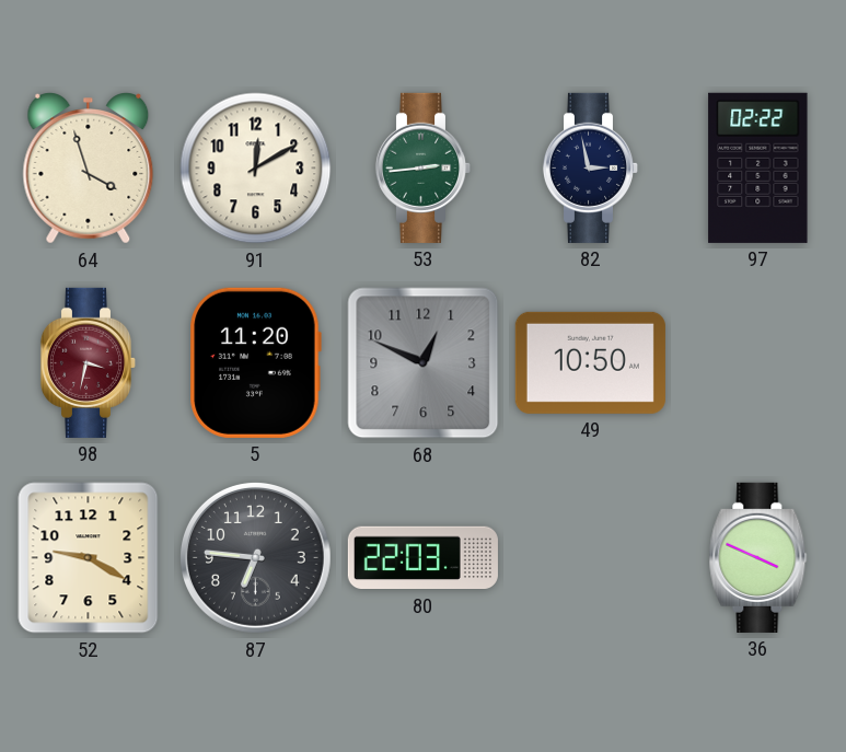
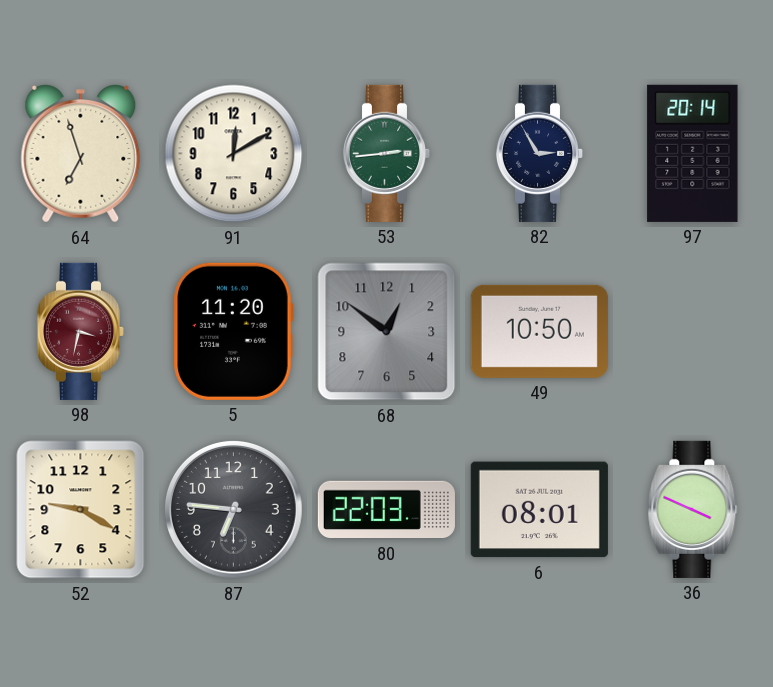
64: 3:57 -> 6:57
82: 2:58 -> 2:55
97: 02:22 -> 20:14
68: 12:49 -> 12:51
6: none -> 08:01
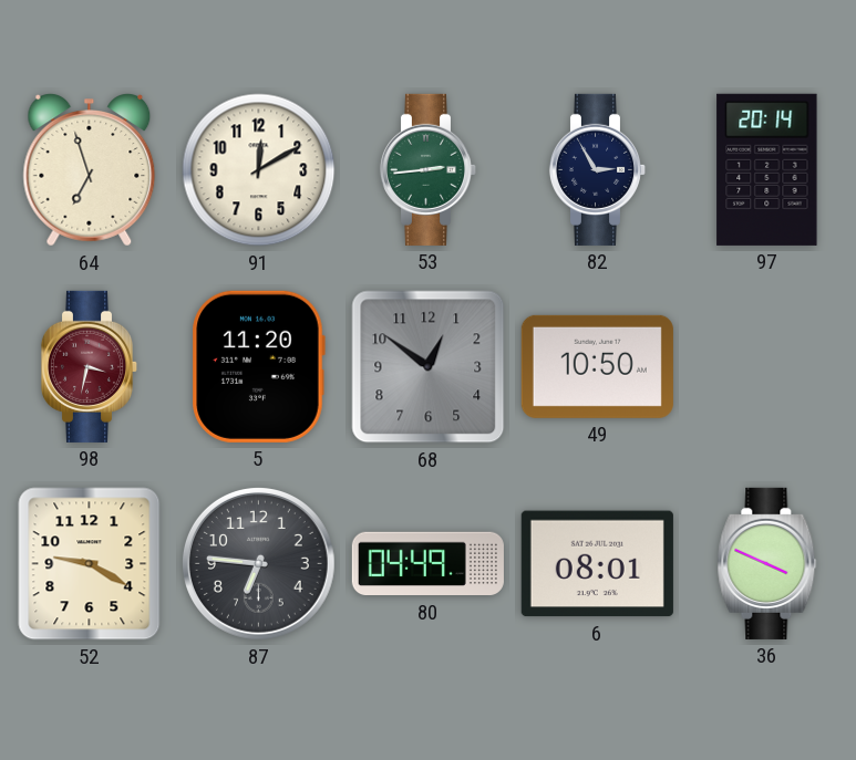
80: 22:03 -> 04:49
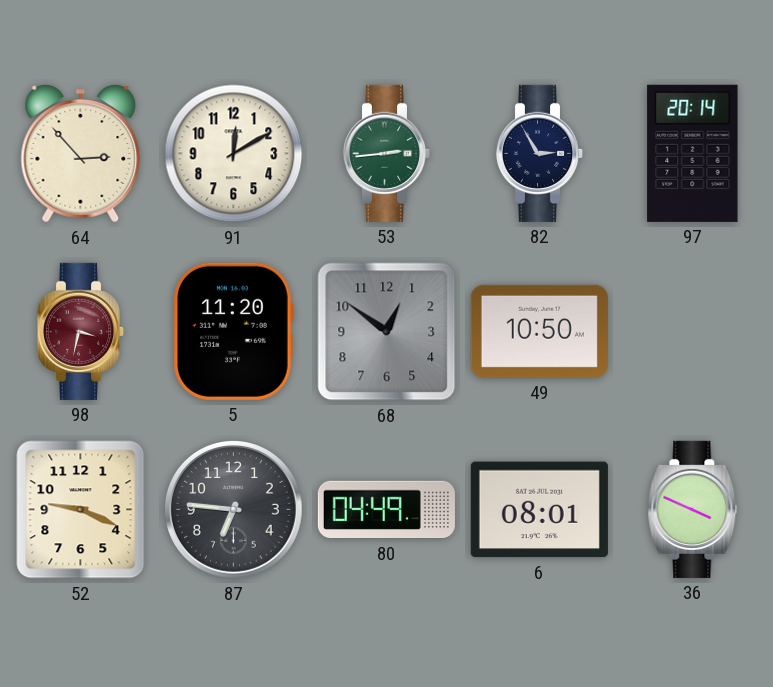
64: 6:57 -> 2:53
52: 9:20 -> 9:19
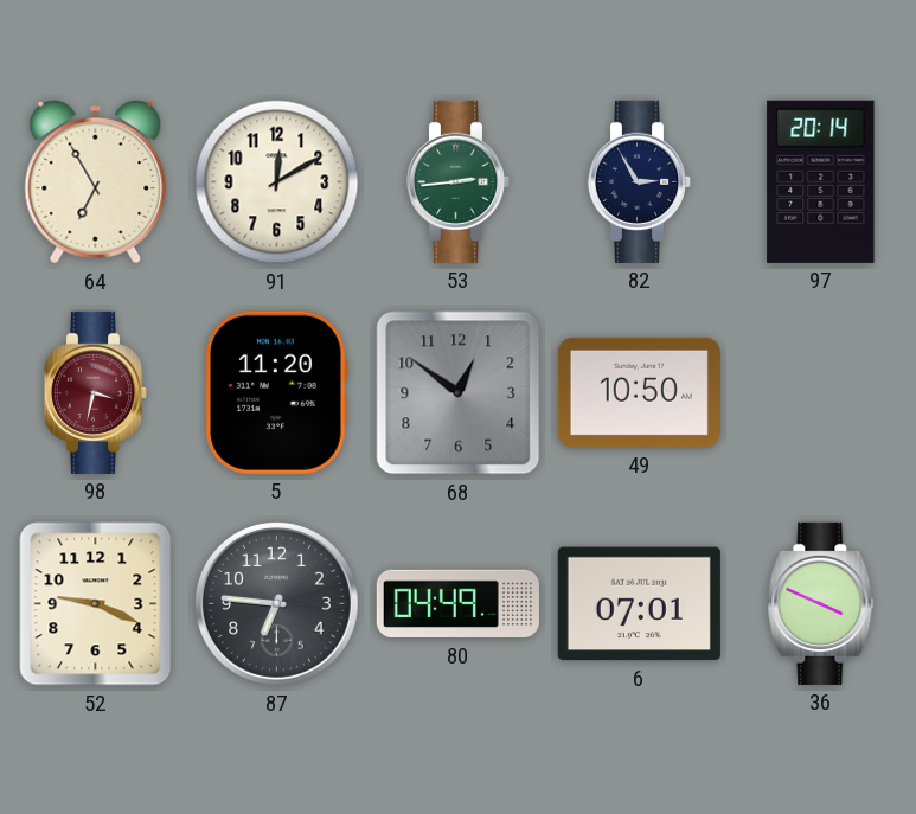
64: 2:53 -> 6:55
6: 08:01 -> 07:01
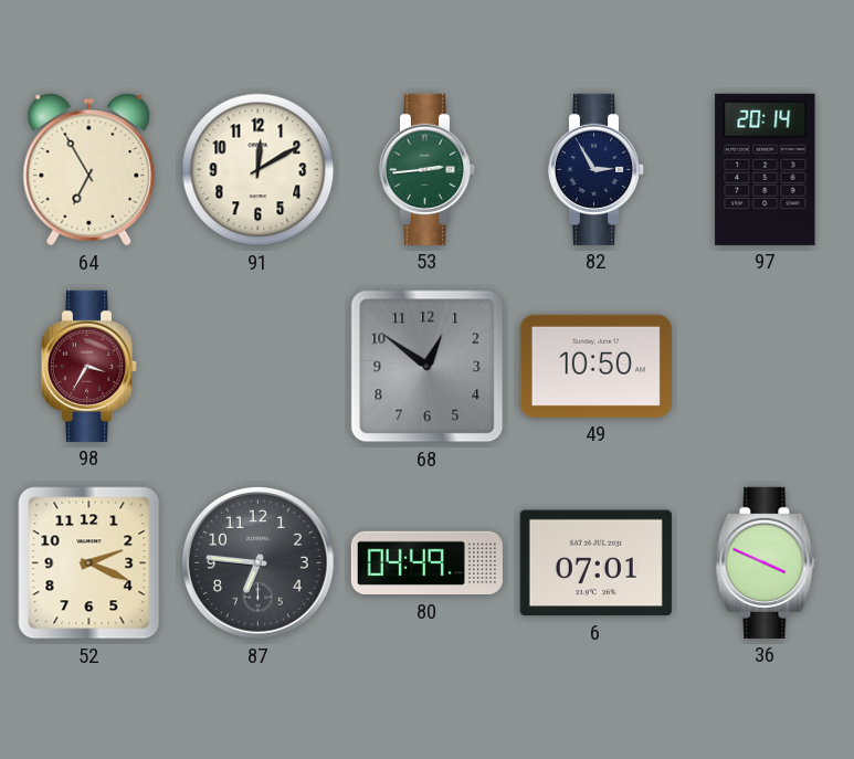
98: 3:32 -> 3:35
5: 11:20 -> none
52: 9:19 -> 2:19
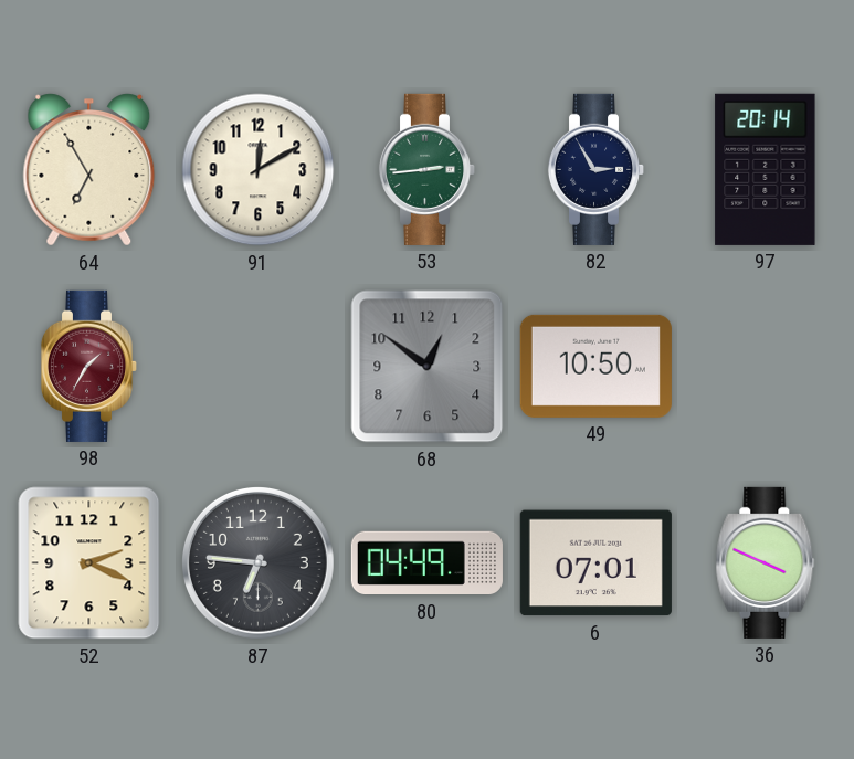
98: 3:35 -> 1:35
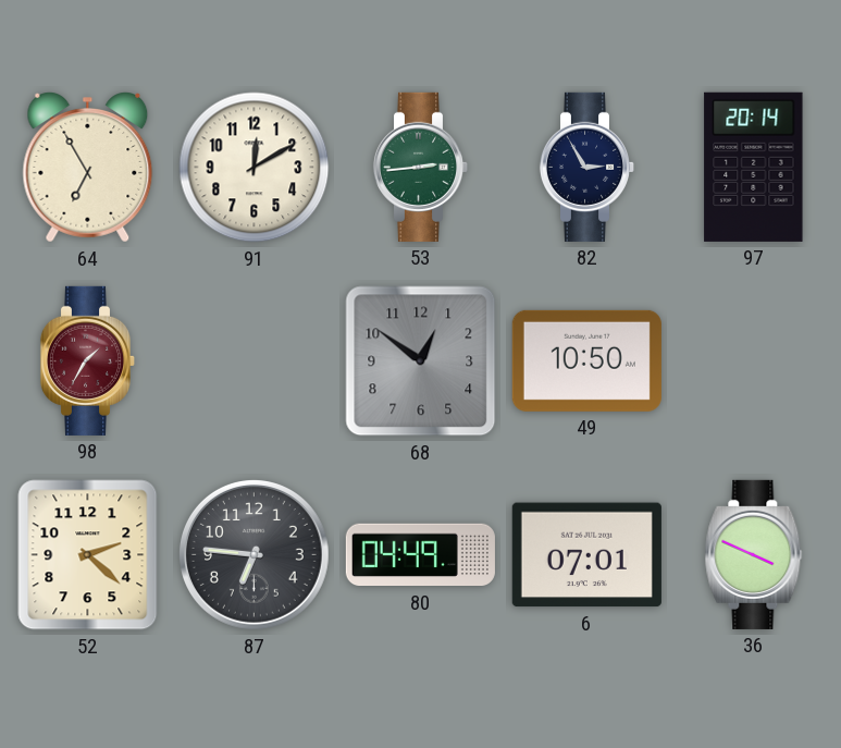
52: 2:19 -> 2:22
